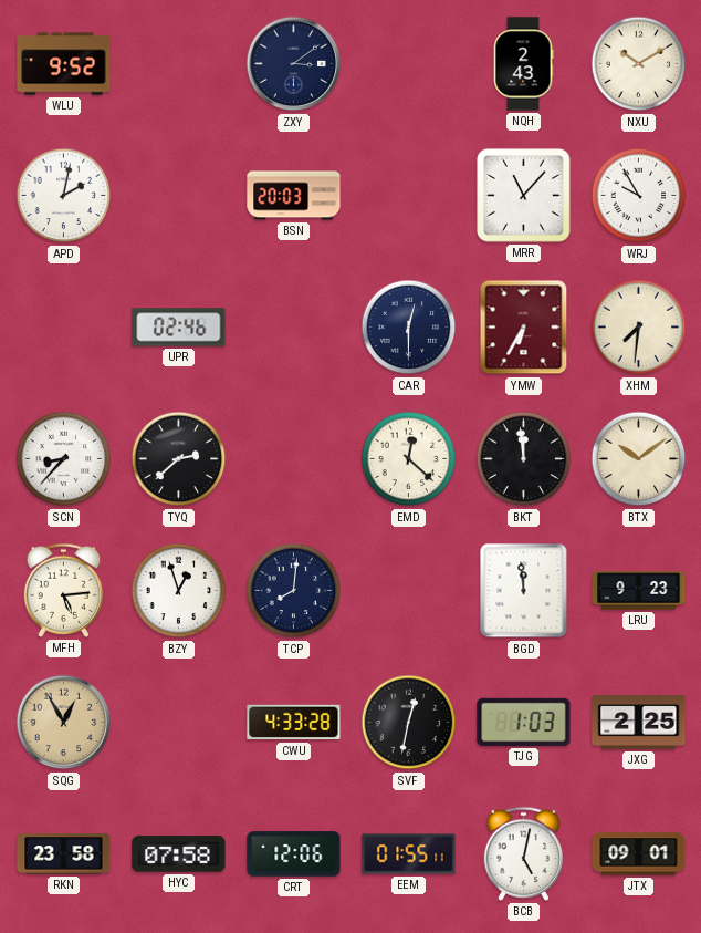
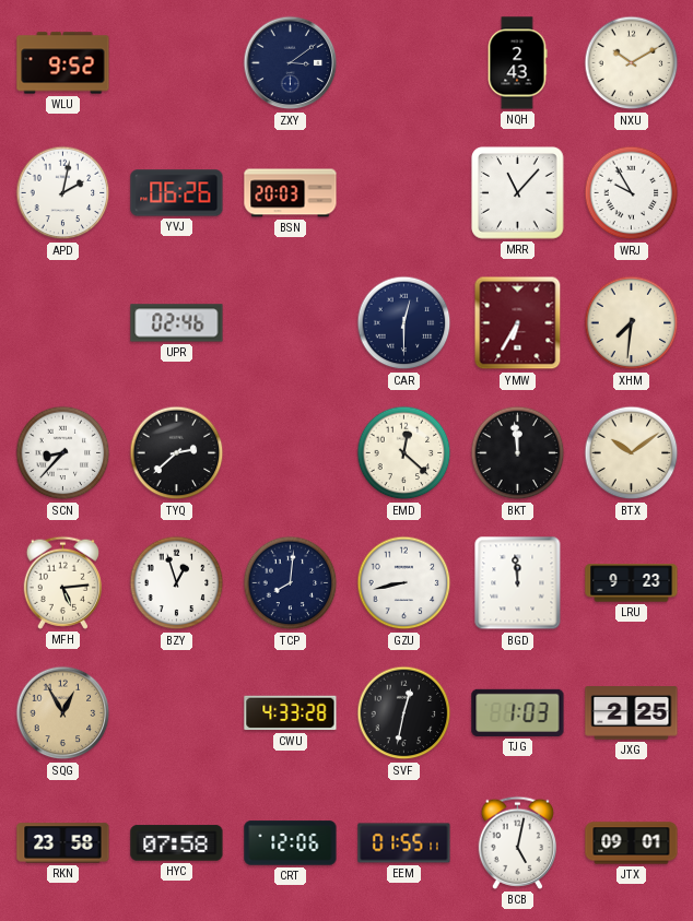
YVJ: none -> 06:26
GZU: none -> 8:43
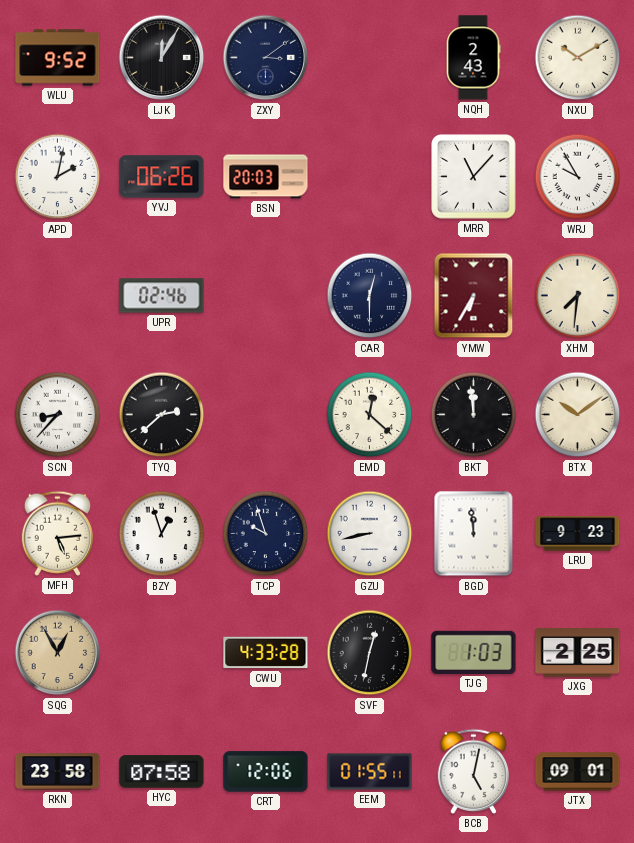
LJK: none -> 12:05
TCP: 8:01 -> 9:57
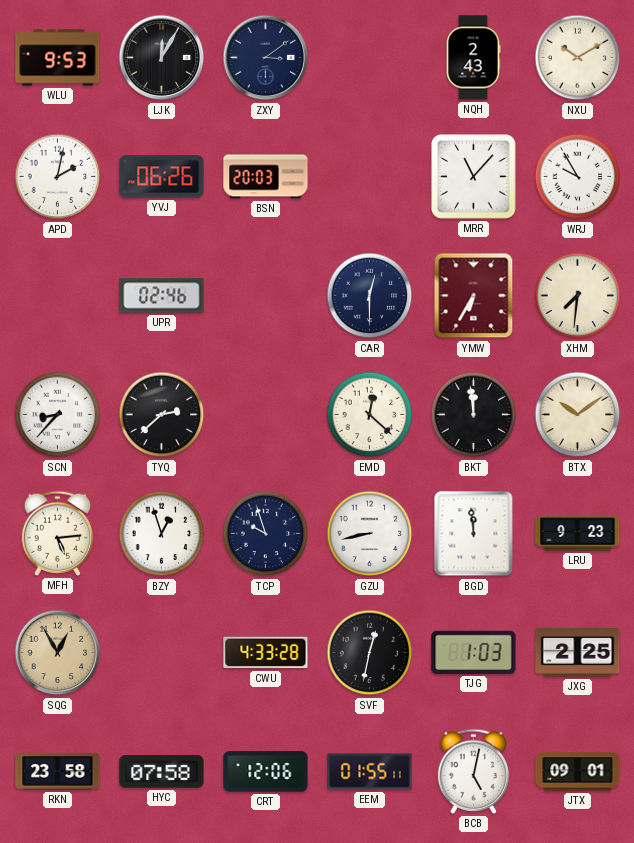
WLU: 9:52 -> 9:53
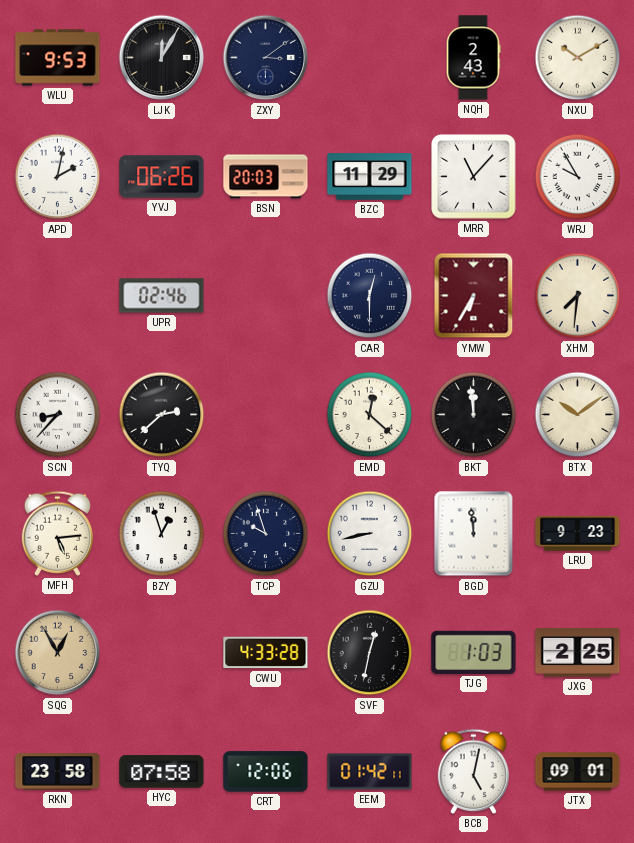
BZC: none -> 11:29
EEM: 01:55 -> 01:42
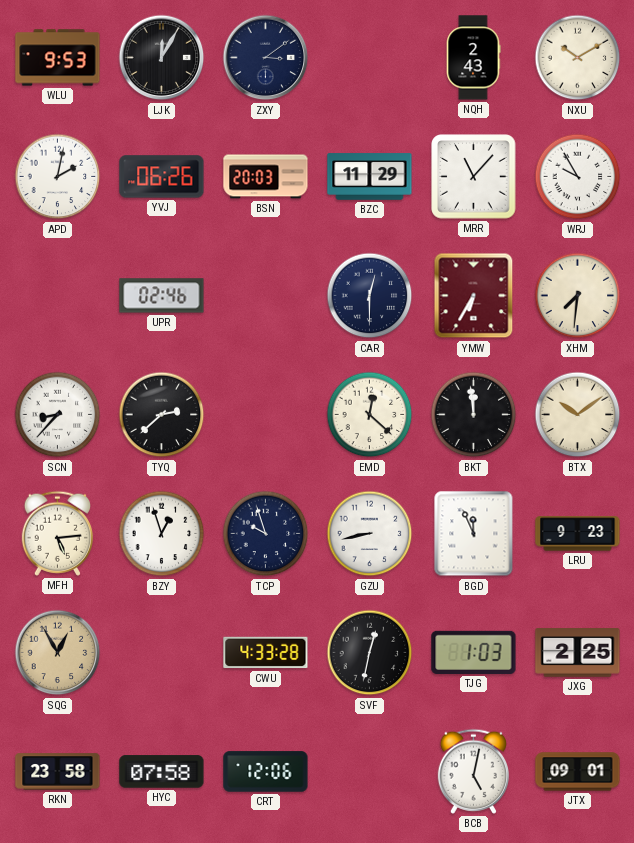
BGD: 11:59 -> 11:56
EEM: 01:42 -> none
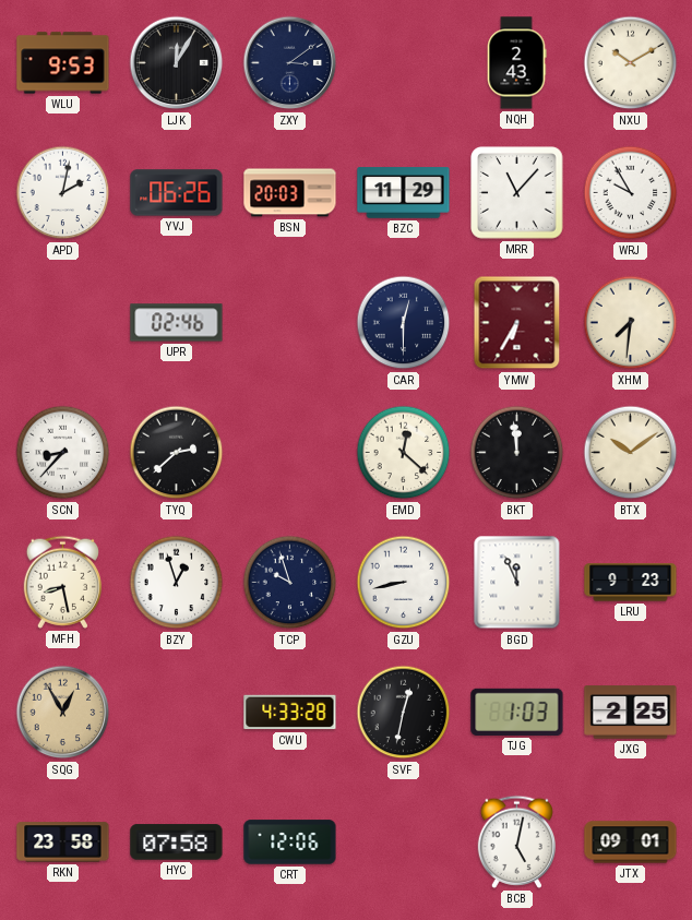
MFH: 5:14 -> 8:28
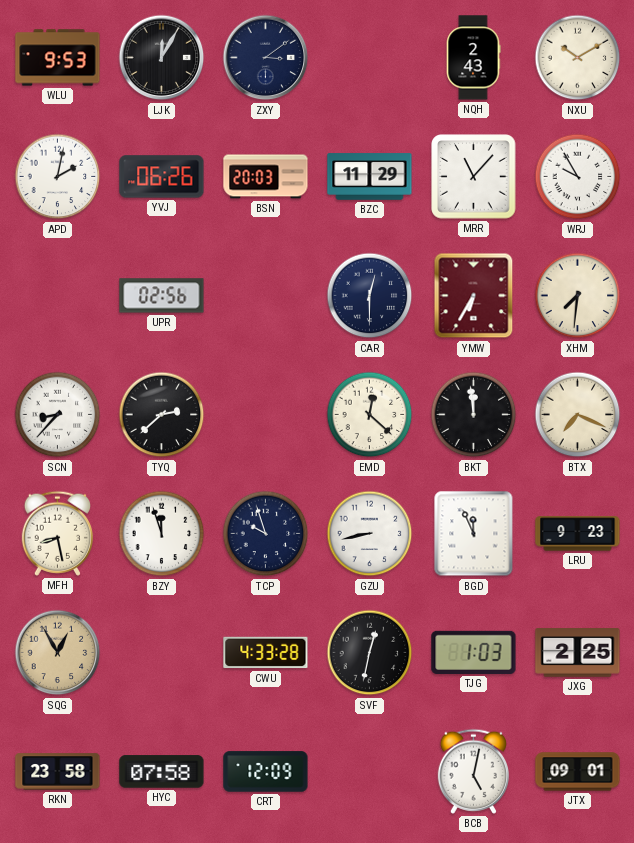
UPR: 02:46 -> 02:56
BTX: 10:09 -> 7:19
BZY: 12:57 -> 11:57
CRT: 12:06 -> 12:09
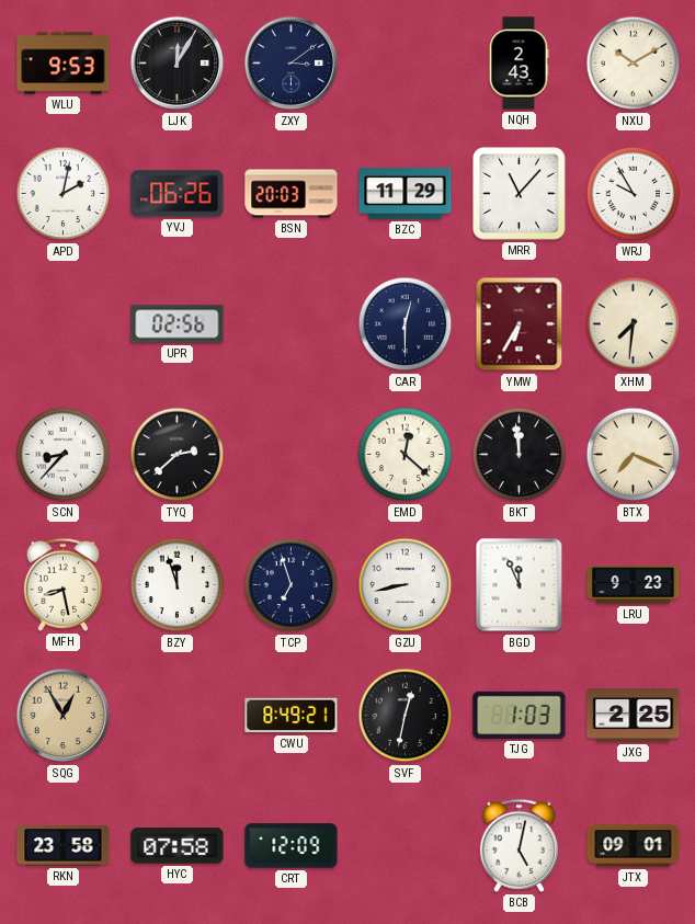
TCP: 9:57 -> 6:57
CWU: 4:33 -> 8:49
